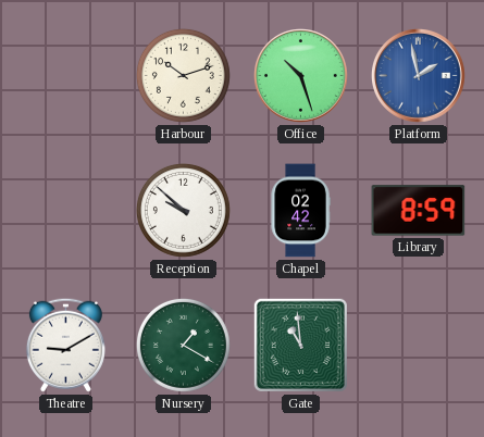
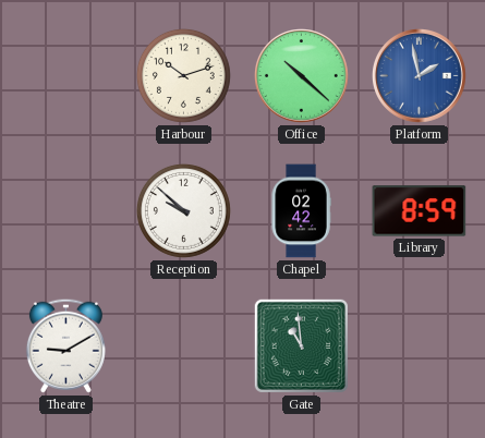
Office: 10:27 -> 10:22
Nursery: 1:20 -> none
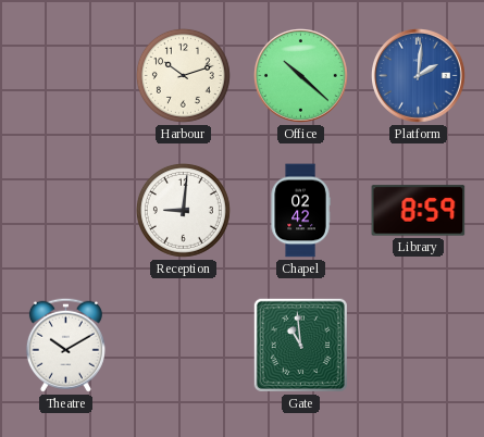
Platform: 1:58 -> 2:01
Reception: 9:52 -> 9:01
Theatre: 9:10 -> 10:10
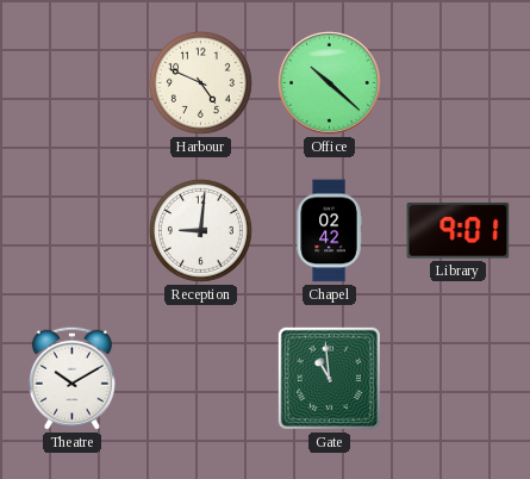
Harbour: 10:12 -> 4:49
Platform: 2:01 -> none
Library: 8:59 -> 9:01
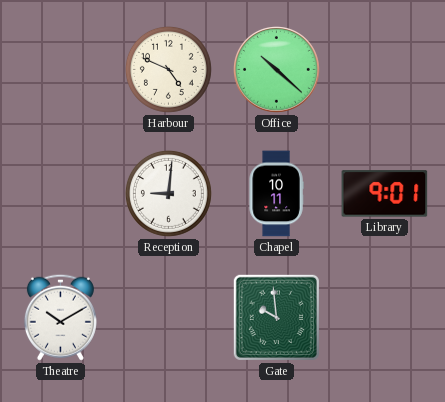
Chapel: 02:42 -> 10:11
Gate: 10:59 -> 9:59
